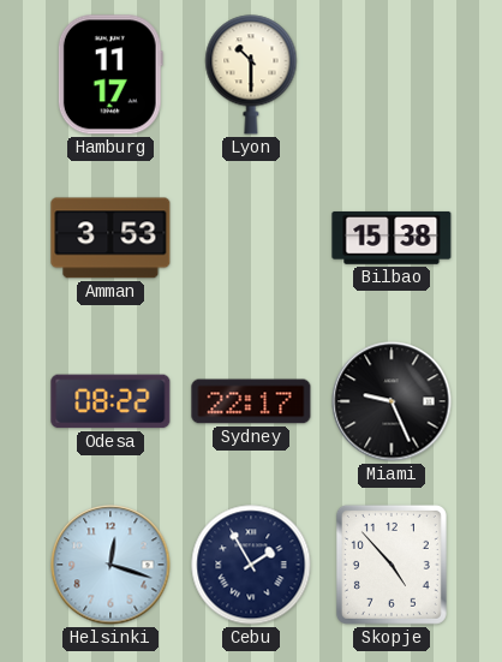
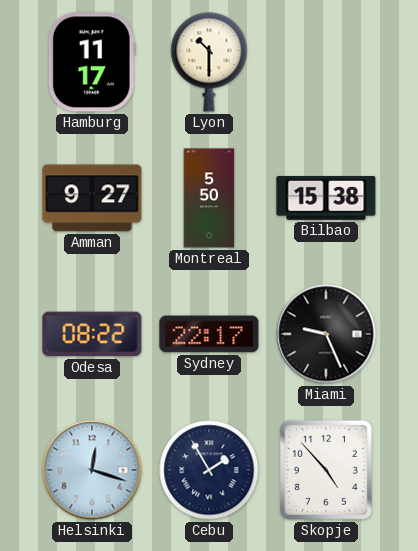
Amman: 3:53 -> 9:27
Montreal: none -> 5:50
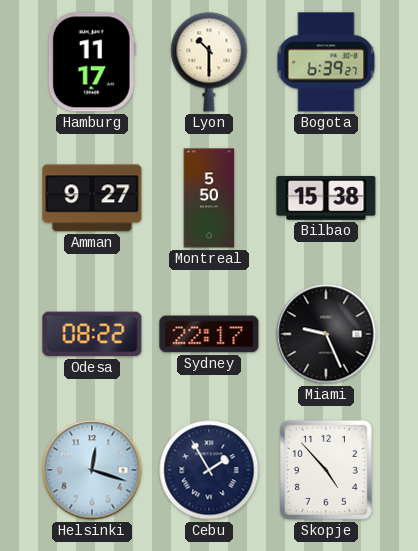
Bogota: none -> 6:39
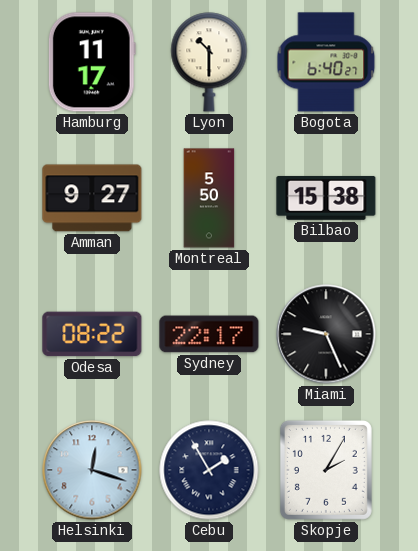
Bogota: 6:39 -> 6:40
Skopje: 4:53 -> 2:05
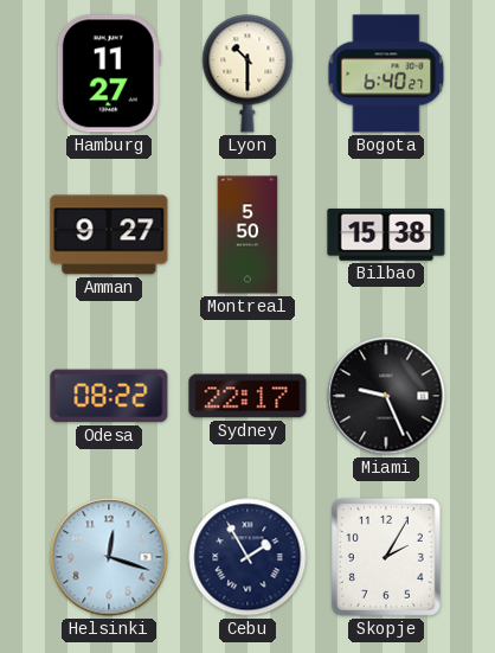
Hamburg: 11:17 -> 11:27
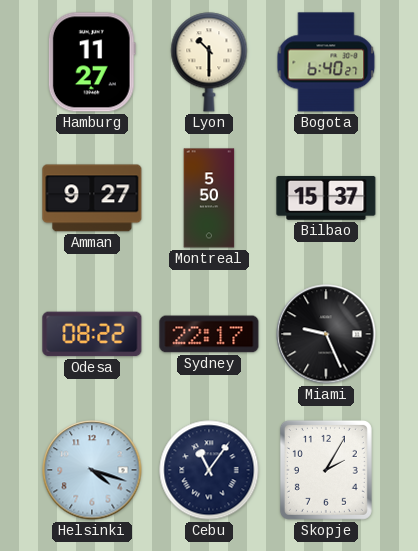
Bilbao: 15:38 -> 15:37
Helsinki: 12:18 -> 4:18
Cebu: 1:55 -> 11:06
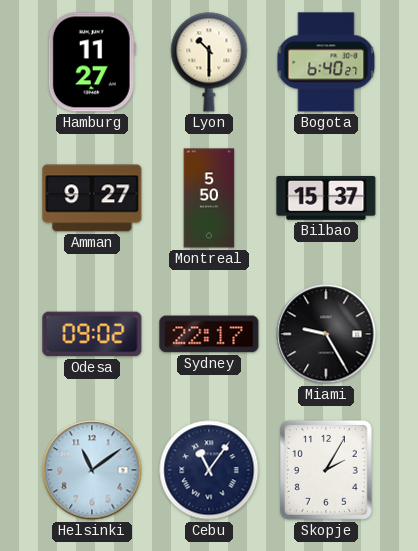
Odesa: 08:22 -> 09:02
Miami: 9:26 -> 9:25
Helsinki: 4:18 -> 11:09
